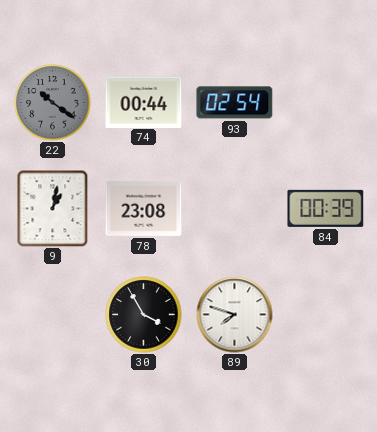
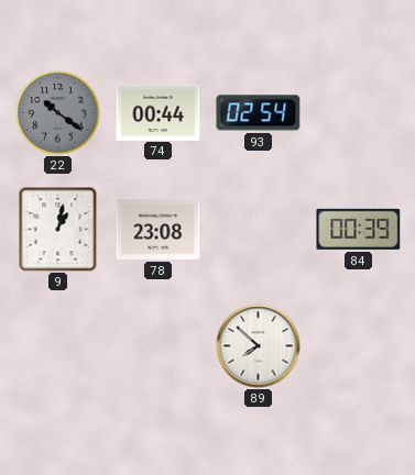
30: 3:55 -> none
89: 7:48 -> 7:52
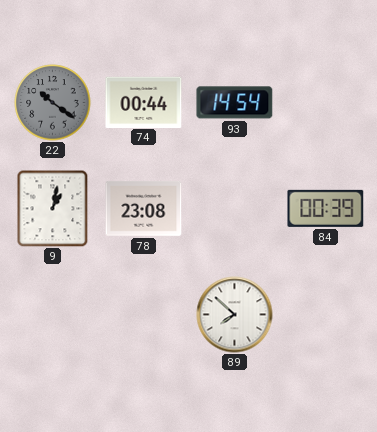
93: 02:54 -> 14:54
